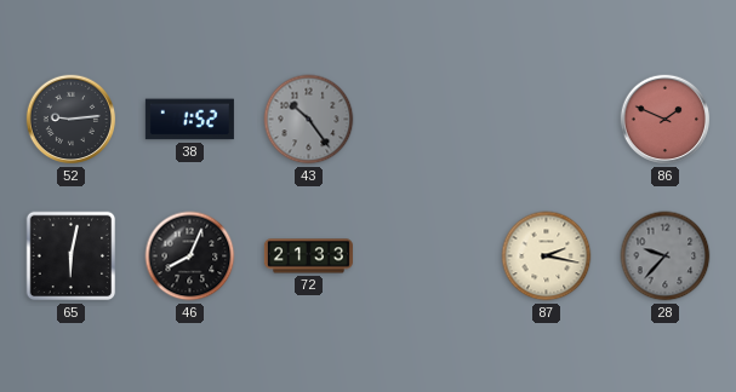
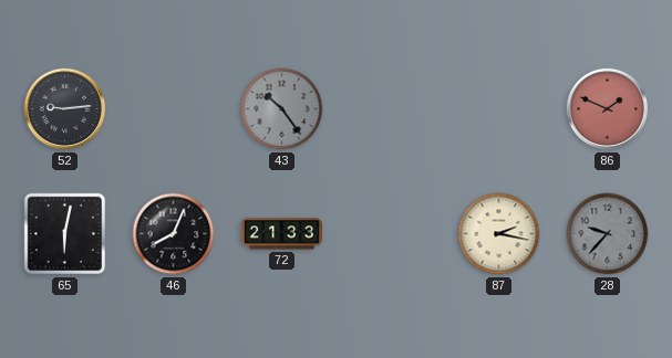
38: 1:52 -> none
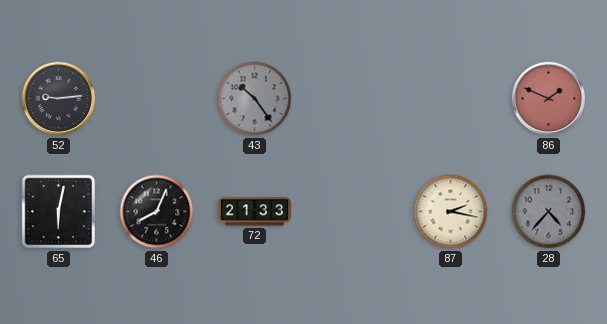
28: 9:37 -> 4:37
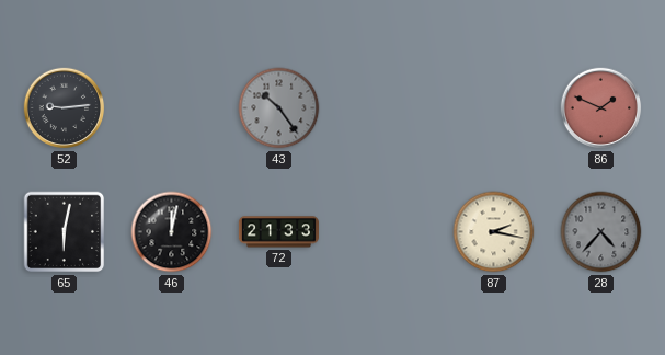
46: 8:04 -> 12:02
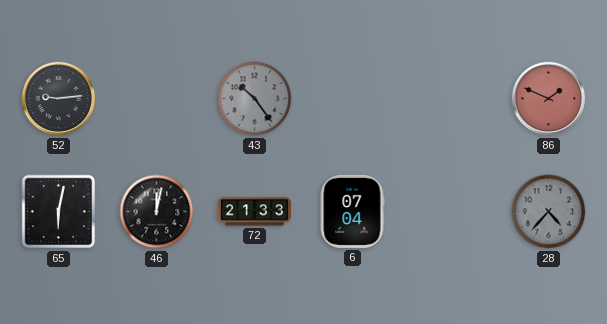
6: none -> 07:04
87: 2:17 -> none
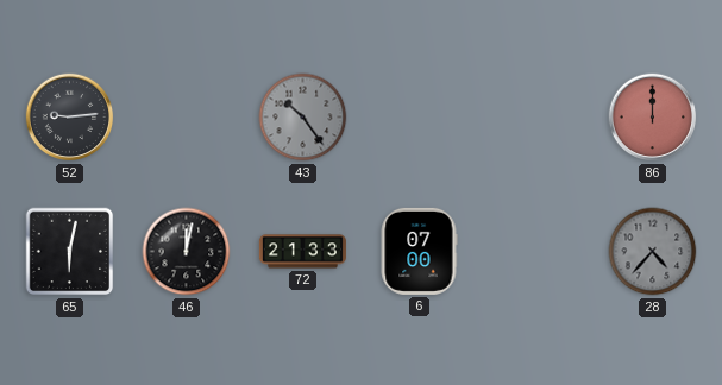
86: 1:49 -> 12:00
6: 07:04 -> 07:00
